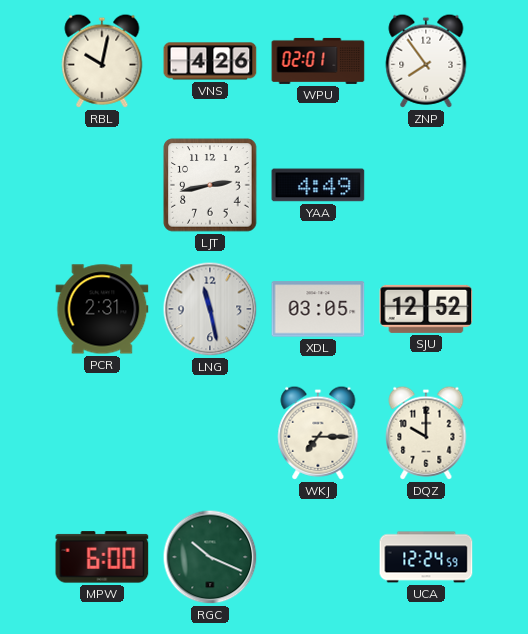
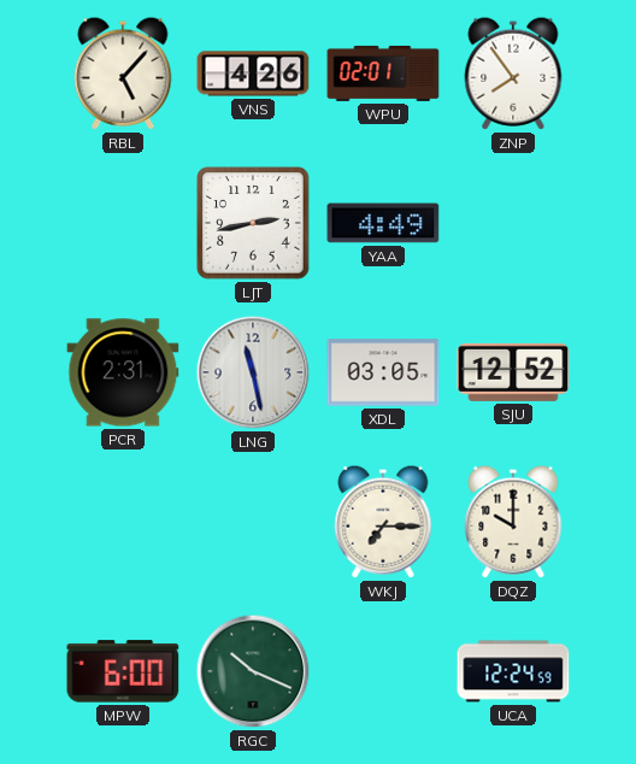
RBL: 10:02 -> 5:07
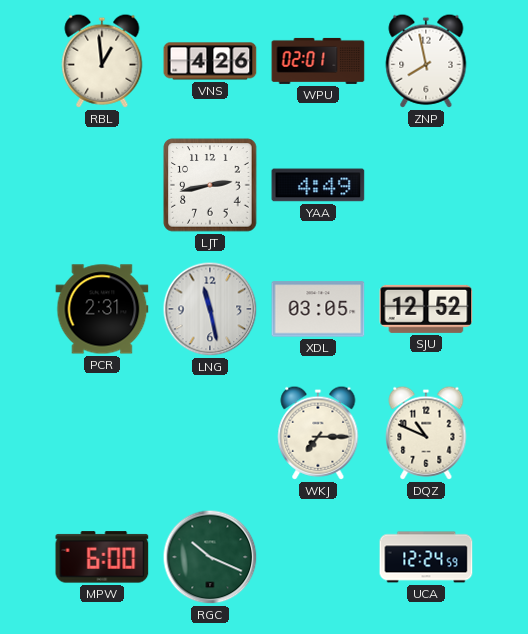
RBL: 5:07 -> 12:59
ZNP: 7:54 -> 7:58
DQZ: 10:00 -> 10:49
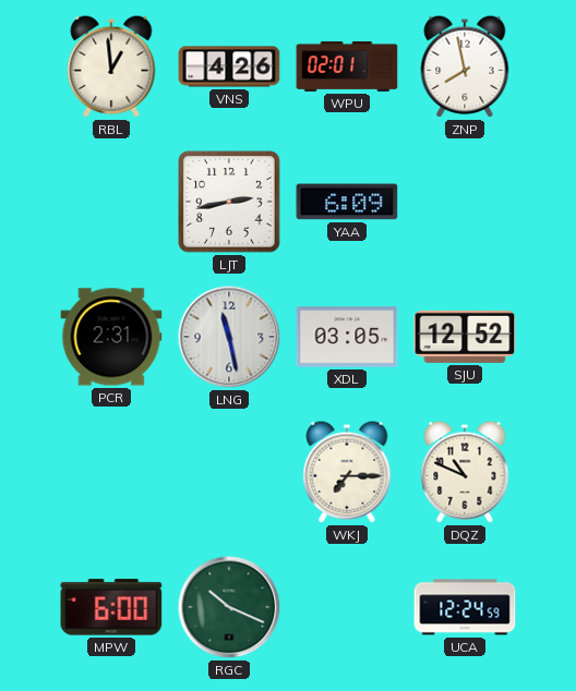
YAA: 4:49 -> 6:09
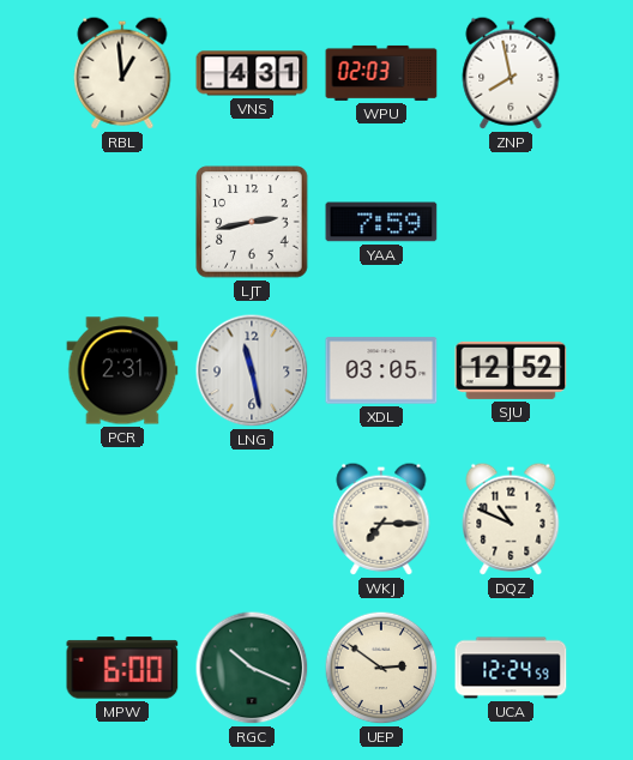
VNS: 4:26 -> 4:31
WPU: 02:01 -> 02:03
YAA: 6:09 -> 7:59
UEP: none -> 2:51
